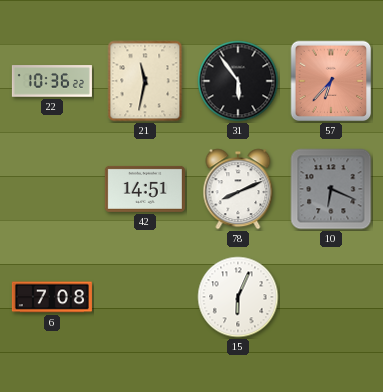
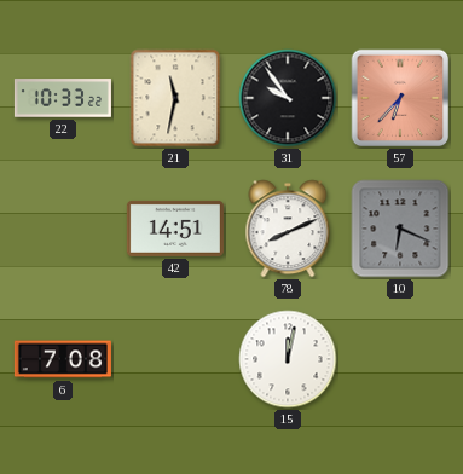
22: 10:36 -> 10:33
31: 5:54 -> 9:54
15: 6:04 -> 12:02
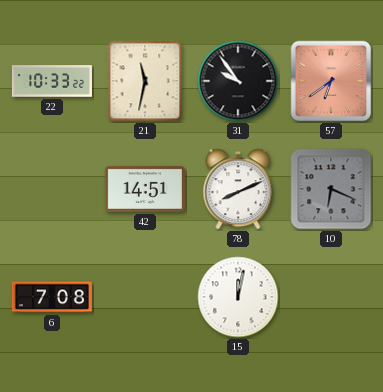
57: 6:37 -> 6:39
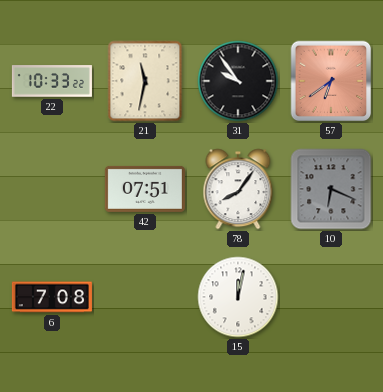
42: 14:51 -> 07:51
78: 8:11 -> 8:06
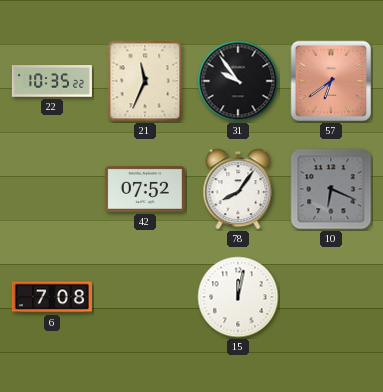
22: 10:33 -> 10:35
21: 11:32 -> 11:34
42: 07:51 -> 07:52
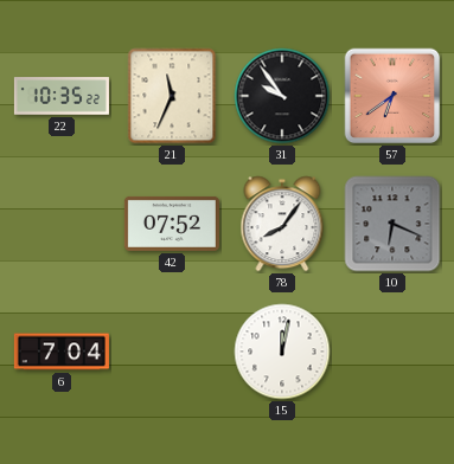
6: 7:08 -> 7:04
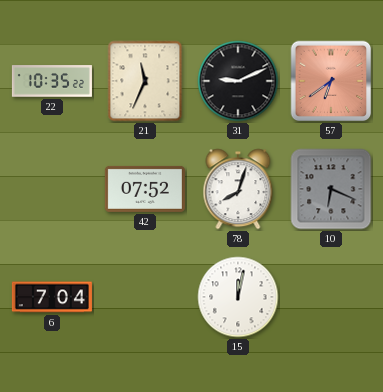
31: 9:54 -> 9:11
78: 8:06 -> 8:03
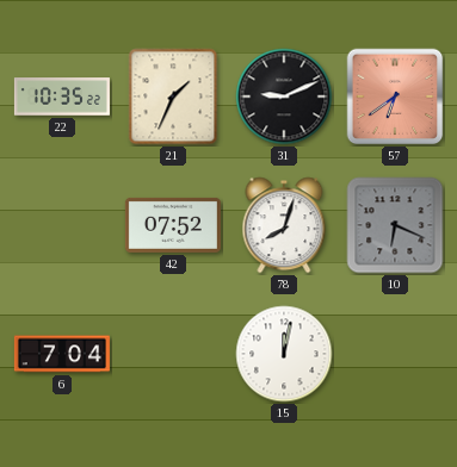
21: 11:34 -> 1:34
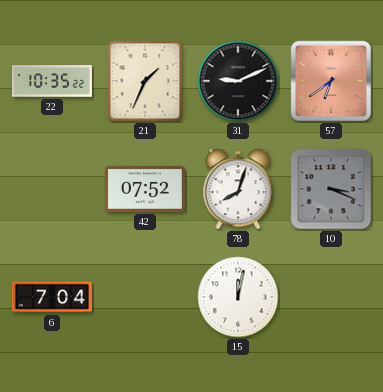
10: 6:19 -> 3:19
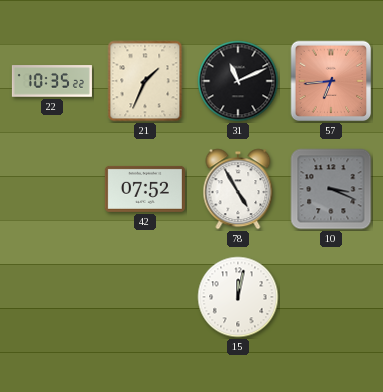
31: 9:11 -> 11:11
57: 6:39 -> 6:44
78: 8:03 -> 4:55
6: 7:04 -> none
